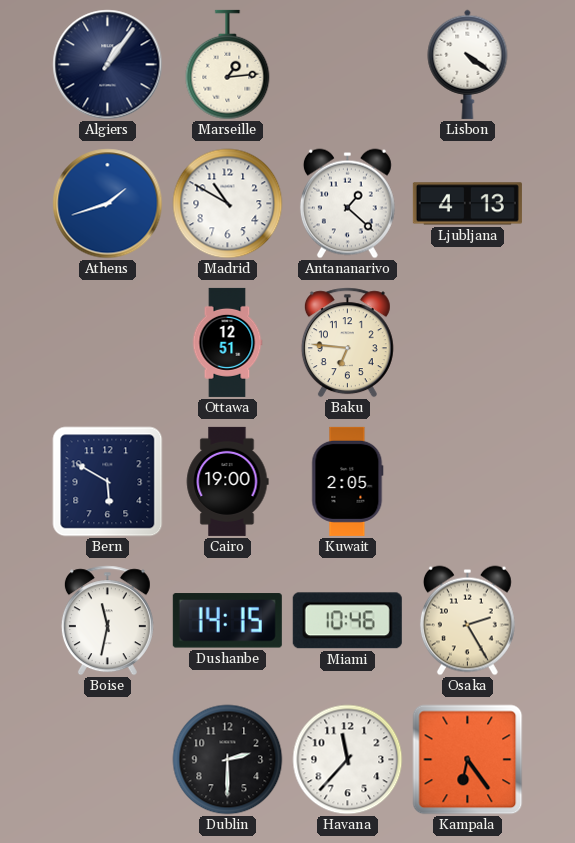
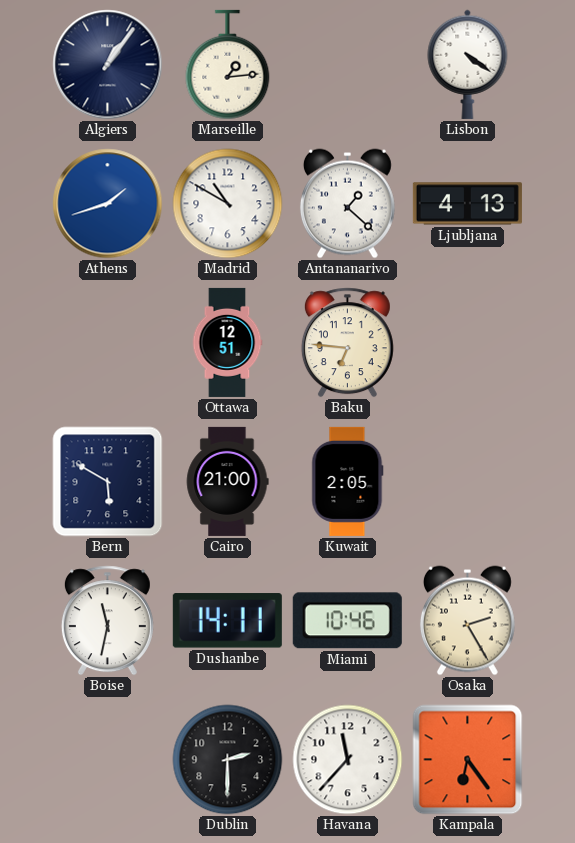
Cairo: 19:00 -> 21:00
Dushanbe: 14:15 -> 14:11
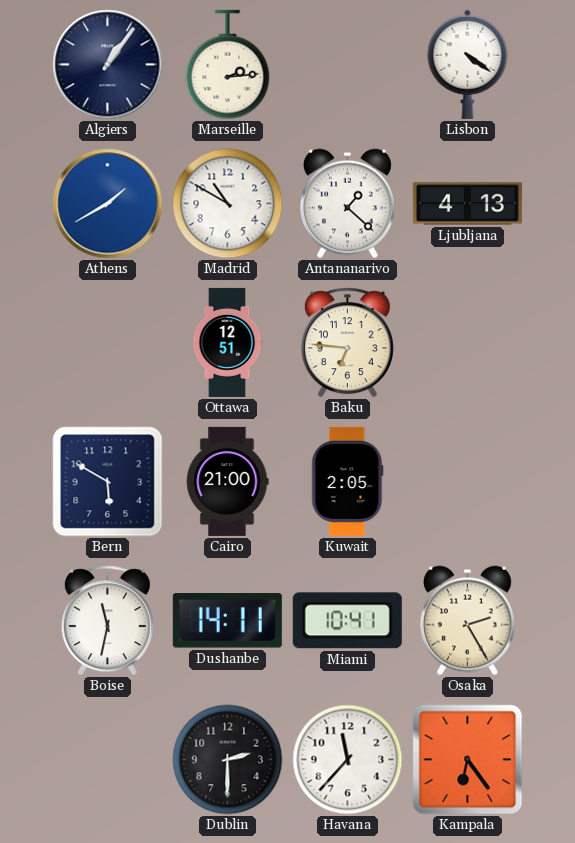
Marseille: 1:14 -> 2:14
Athens: 1:42 -> 1:40
Miami: 10:46 -> 10:41
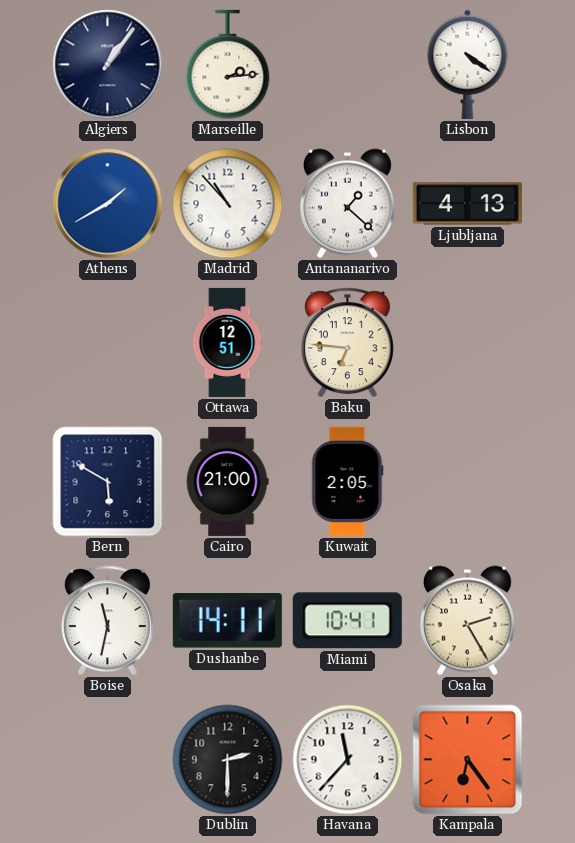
Madrid: 10:50 -> 10:53
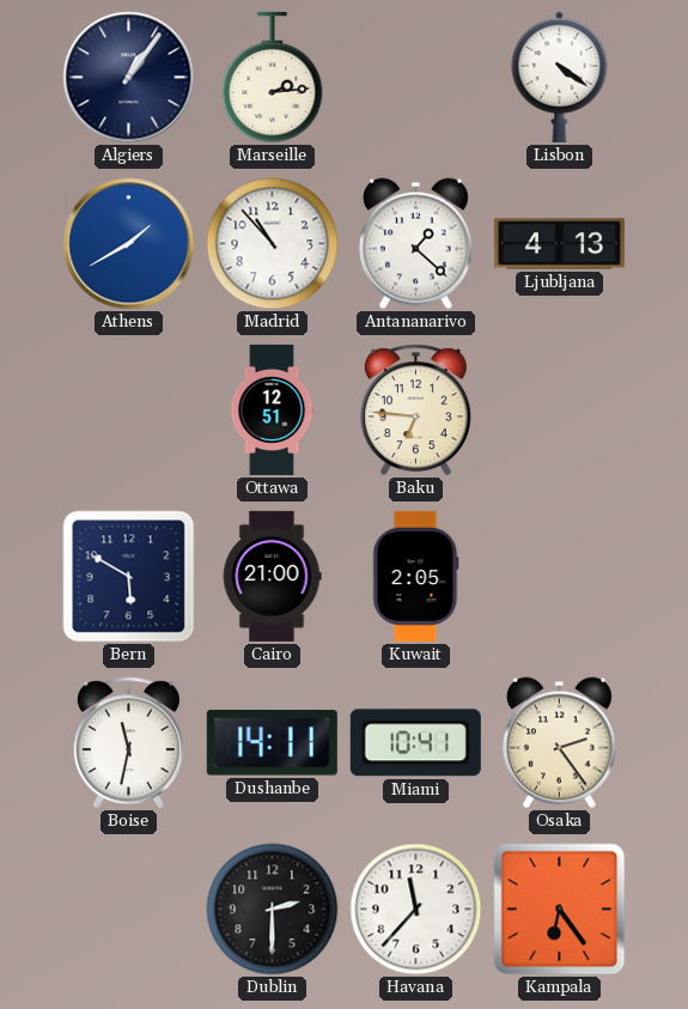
Osaka: 2:25 -> 2:24
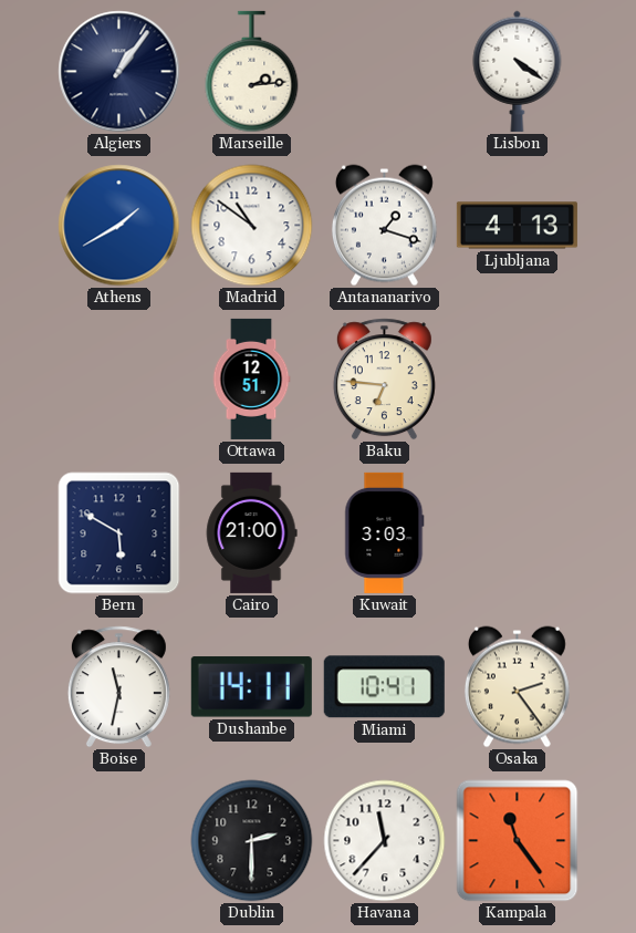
Madrid: 10:53 -> 10:51
Antananarivo: 1:22 -> 1:18
Kuwait: 2:05 -> 3:03
Kampala: 6:24 -> 11:24
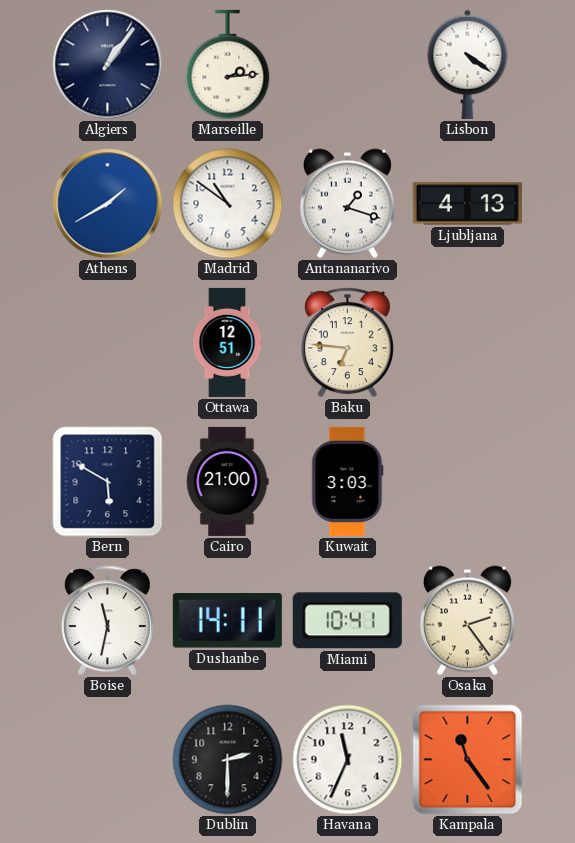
Havana: 11:37 -> 11:34
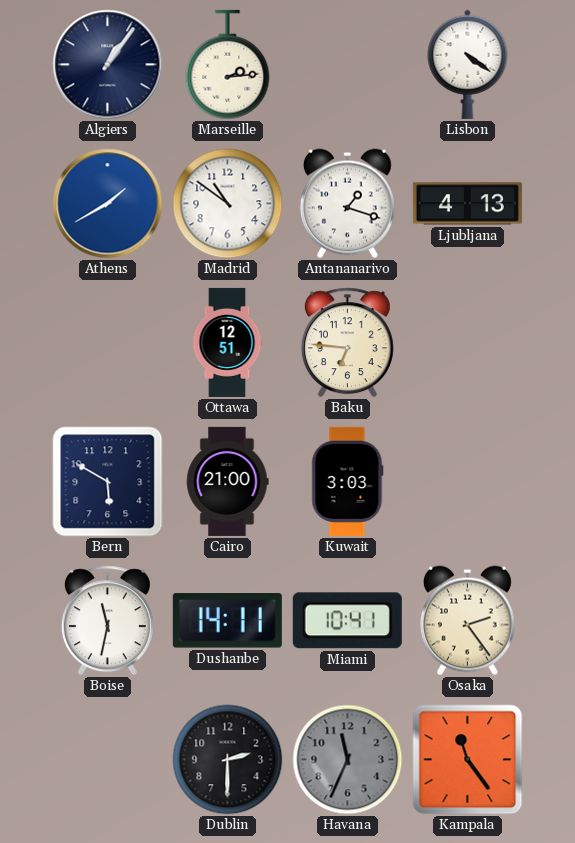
Havana dial: white -> grey
